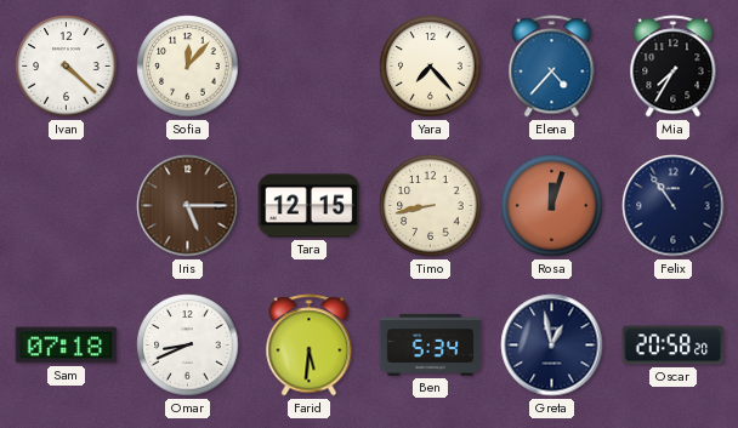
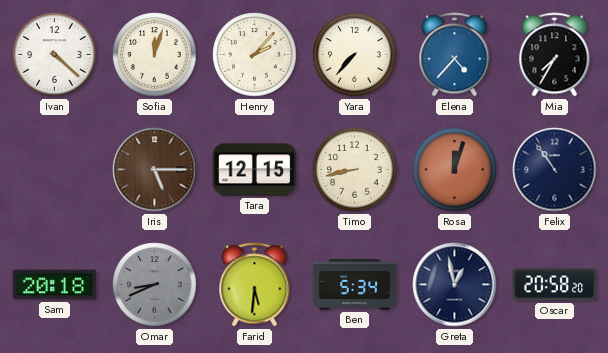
Sofia: 12:07 -> 12:03
Henry: none -> 2:07
Yara: 7:23 -> 7:37
Sam: 07:18 -> 20:18
Omar dial: white -> grey
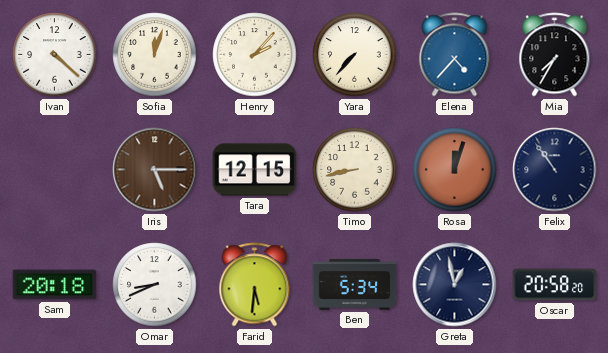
Omar dial: grey -> white
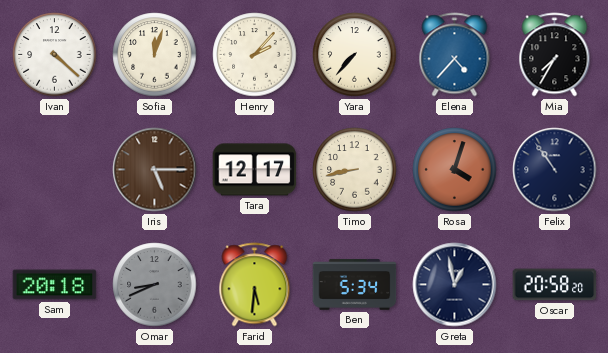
Tara: 12:15 -> 12:17
Rosa: 12:03 -> 4:03
Omar dial: white -> grey
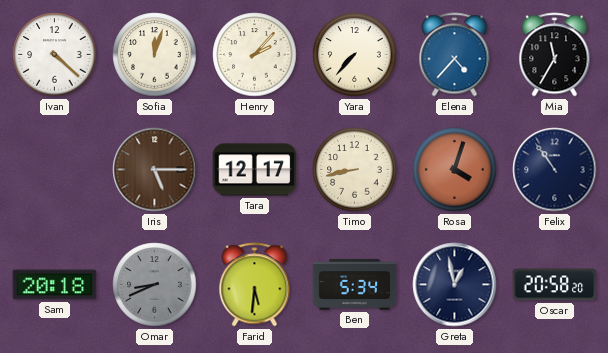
Mia: 7:35 -> 11:35
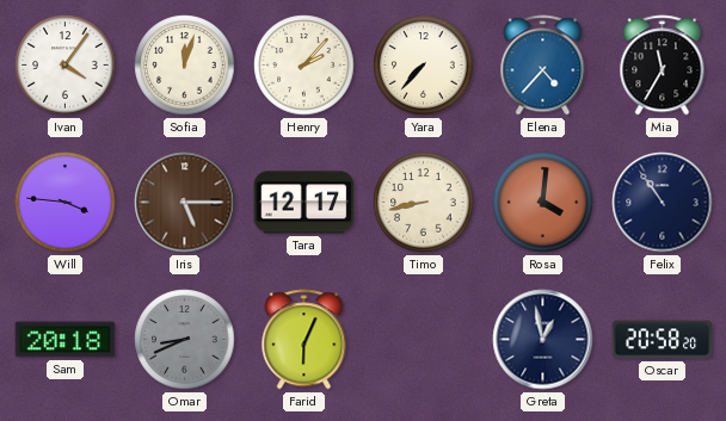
Ivan: 4:22 -> 4:06
Will: none -> 3:46
Rosa: 4:03 -> 4:01
Farid: 5:31 -> 6:04
Ben: 5:34 -> none
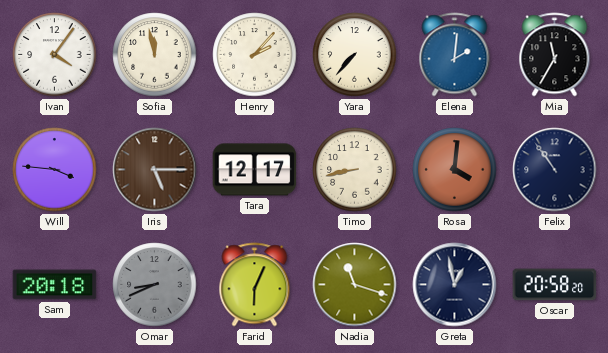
Sofia: 12:03 -> 11:58
Elena: 4:37 -> 2:01
Nadia: none -> 11:18
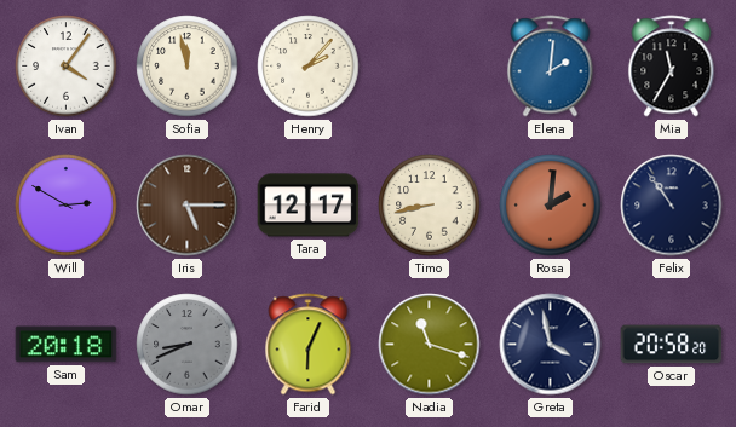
Yara: 7:37 -> none
Will: 3:46 -> 2:50
Rosa: 4:01 -> 2:01
Greta: 12:58 -> 3:58
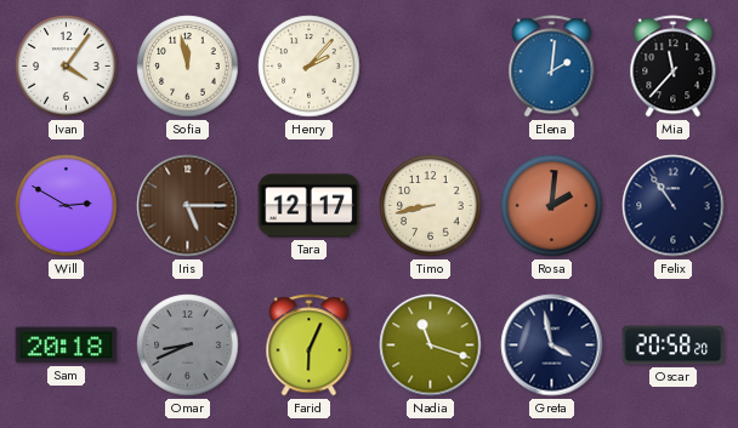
Mia: 11:35 -> 11:37
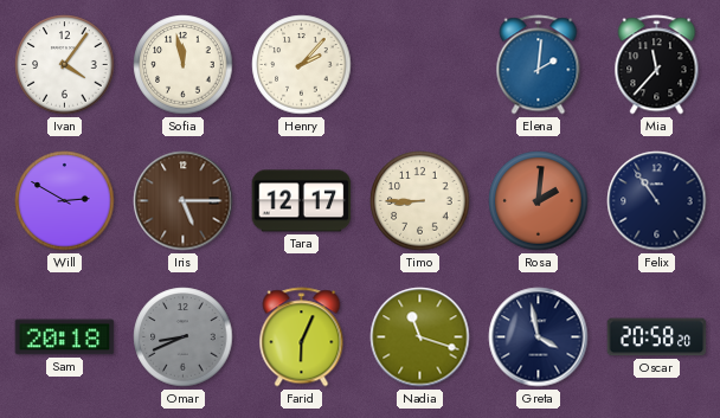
Timo: 8:43 -> 8:45
